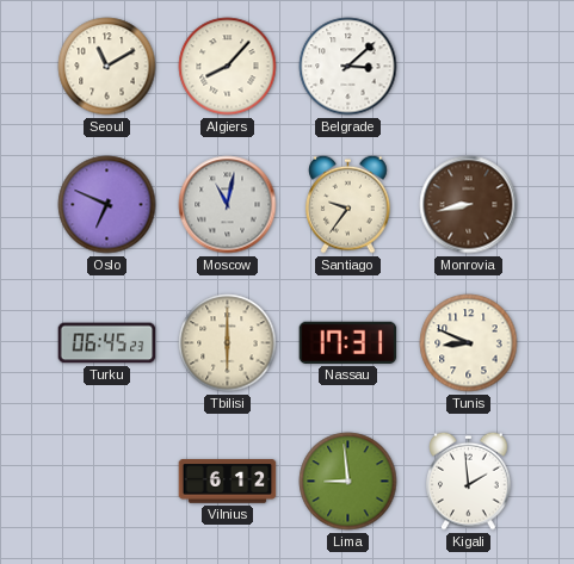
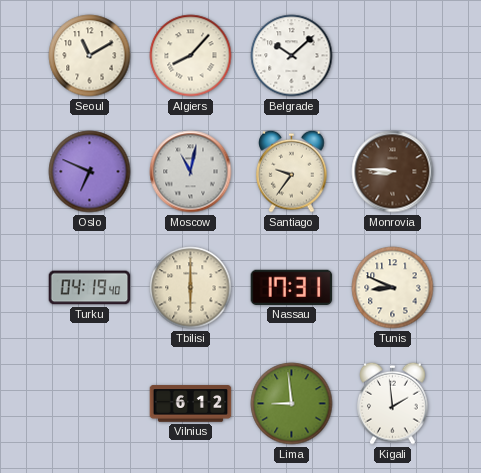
Belgrade: 3:08 -> 10:08
Monrovia: 8:43 -> 8:46
Turku: 06:45 -> 04:19
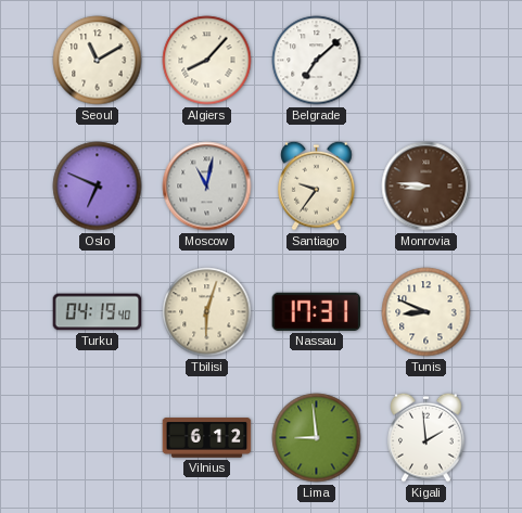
Belgrade: 10:08 -> 7:08
Tbilisi: 6:00 -> 6:03
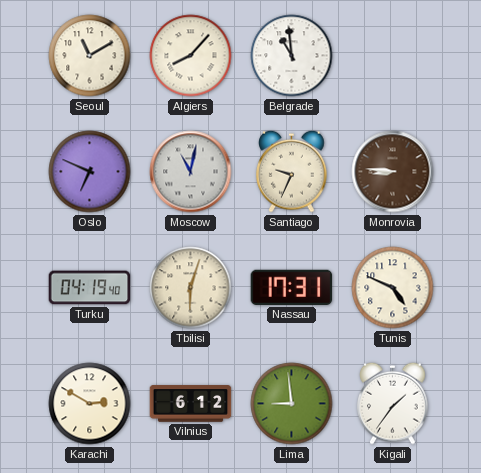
Belgrade: 7:08 -> 10:59
Santiago: 9:36 -> 9:34
Tunis: 8:49 -> 4:49
Karachi: none -> 2:50
Kigali: 1:59 -> 1:36
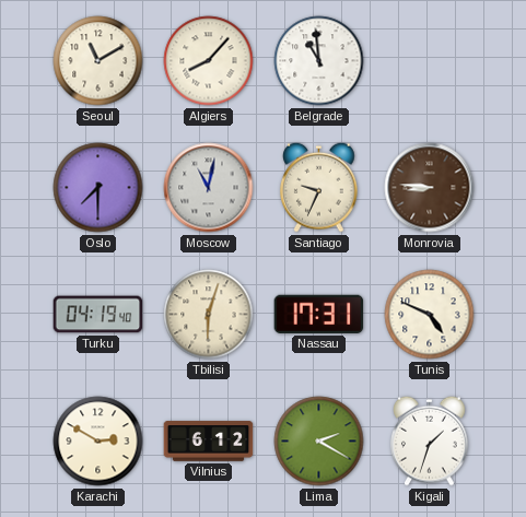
Oslo: 6:49 -> 7:30
Lima: 8:59 -> 2:20
Kigali: 1:36 -> 1:33
